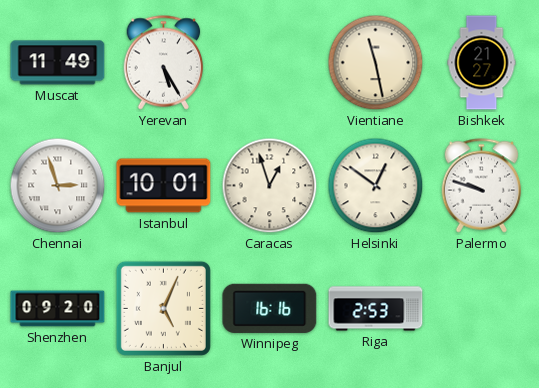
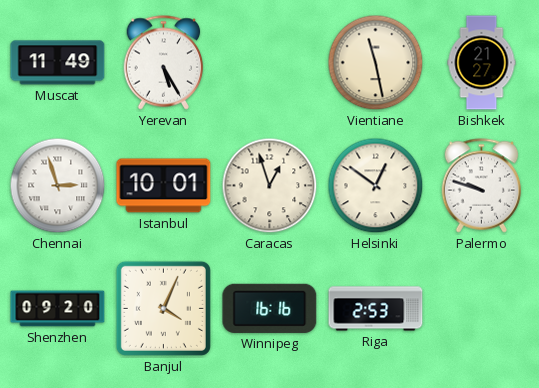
Banjul: 5:04 -> 4:04
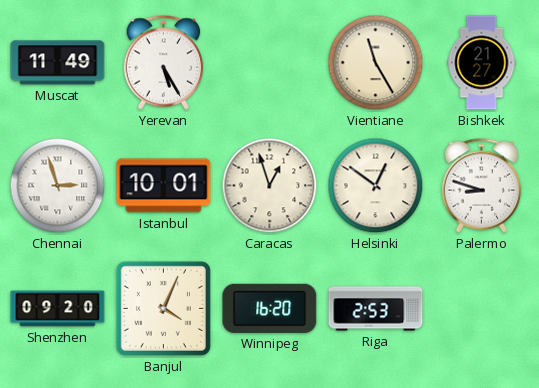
Vientiane: 11:28 -> 11:25
Palermo: 9:48 -> 8:48
Winnipeg: 16:16 -> 16:20
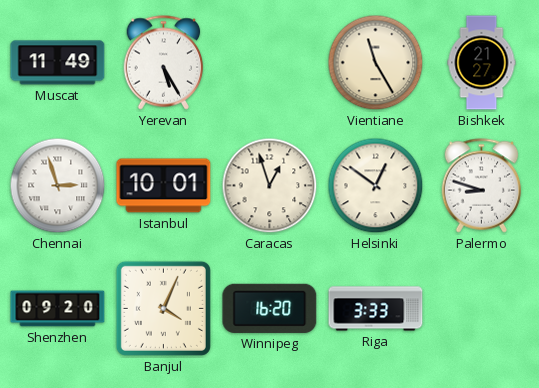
Riga: 2:53 -> 3:33
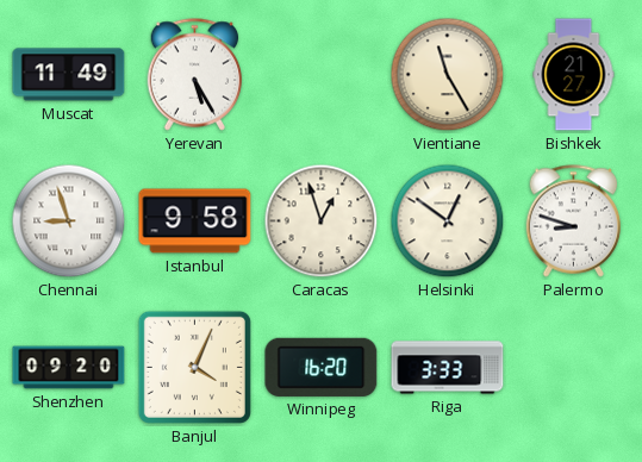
Chennai: 2:57 -> 8:57
Istanbul: 10:01 -> 9:58
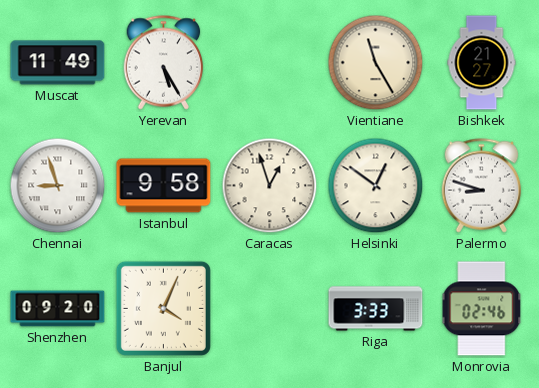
Winnipeg: 16:20 -> none
Monrovia: none -> 02:46
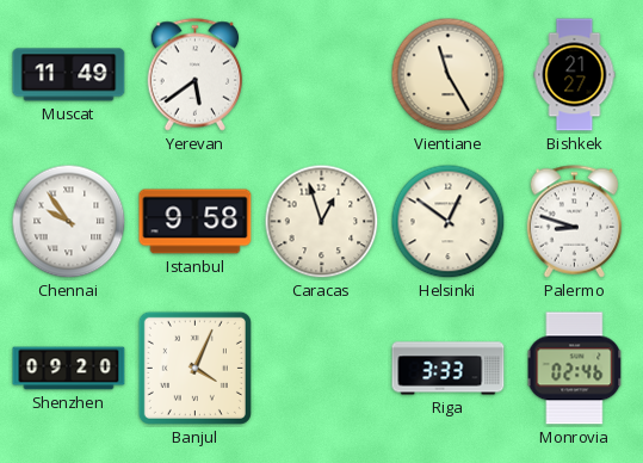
Yerevan: 5:25 -> 5:39
Chennai: 8:57 -> 9:54
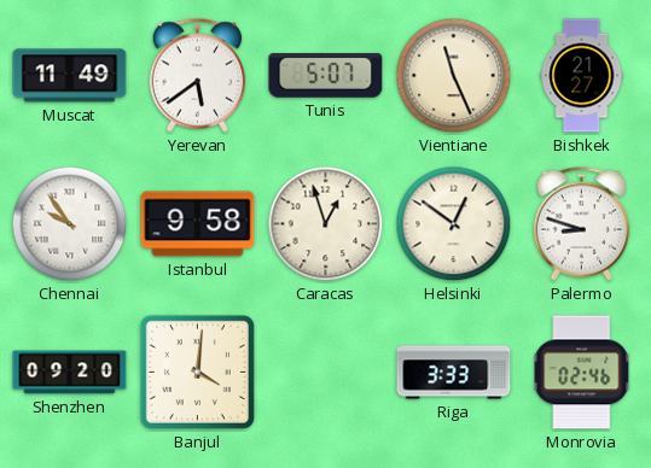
Tunis: none -> 5:07
Vientiane: 11:25 -> 11:26
Banjul: 4:04 -> 4:01
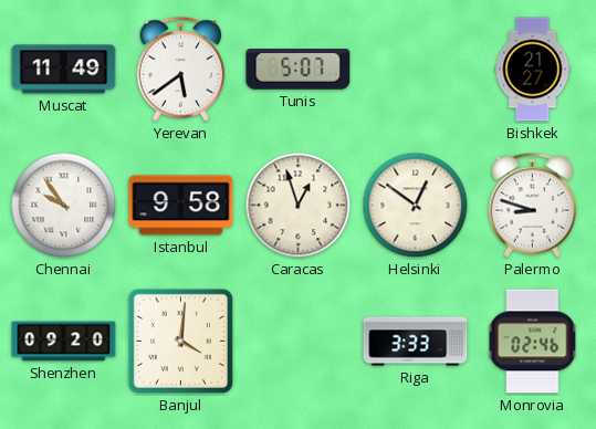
Vientiane: 11:26 -> none
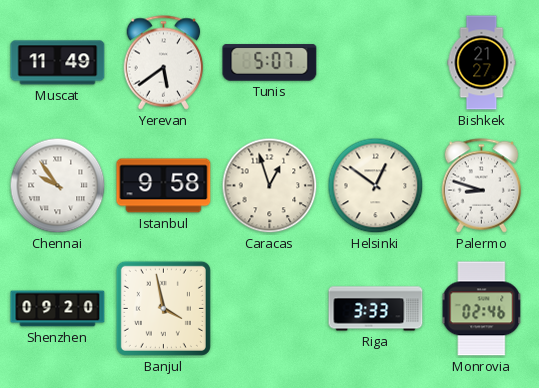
Banjul: 4:01 -> 3:58
